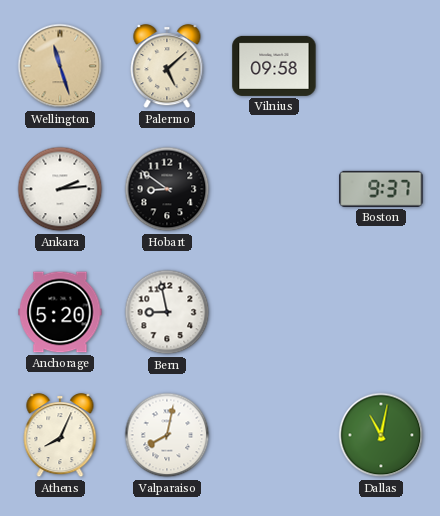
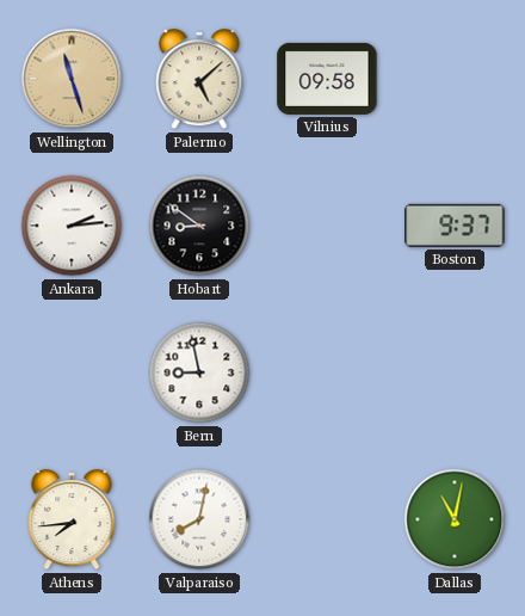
Anchorage: 5:20 -> none
Athens: 8:04 -> 7:44
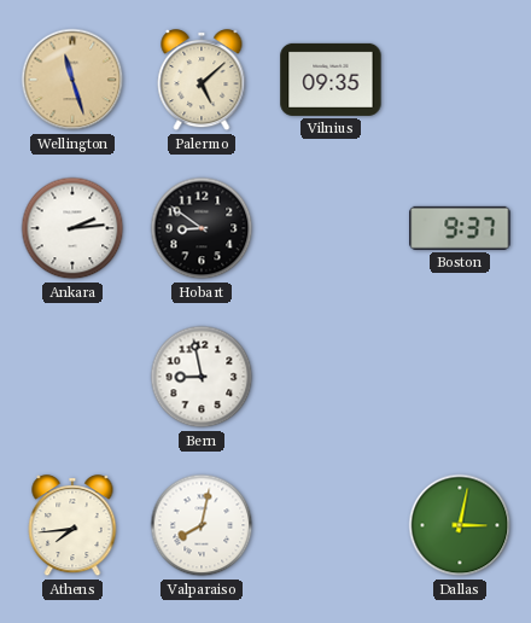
Vilnius: 09:58 -> 09:35
Dallas: 11:02 -> 3:02
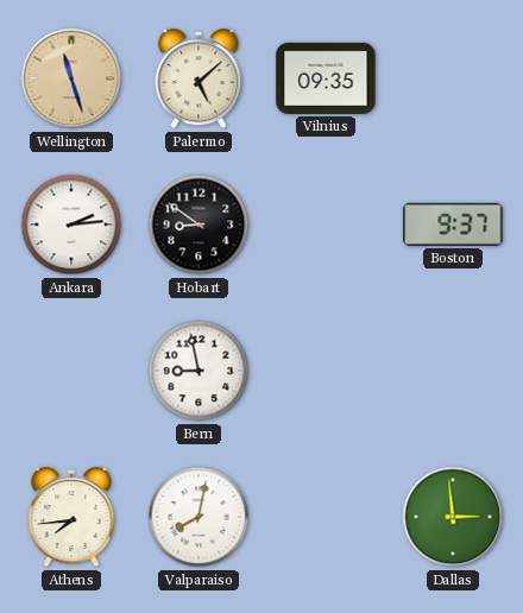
Dallas: 3:02 -> 2:59
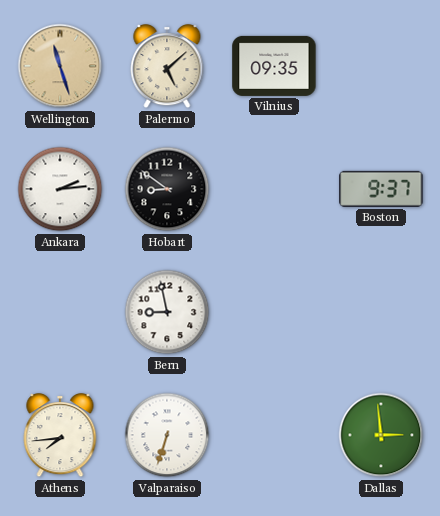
Valparaiso: 8:02 -> 6:33
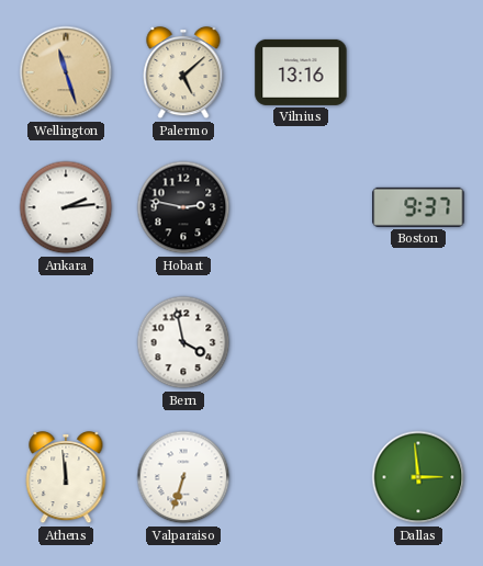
Vilnius: 09:35 -> 13:16
Hobart: 8:51 -> 2:47
Bern: 8:58 -> 3:58
Athens: 7:44 -> 11:59
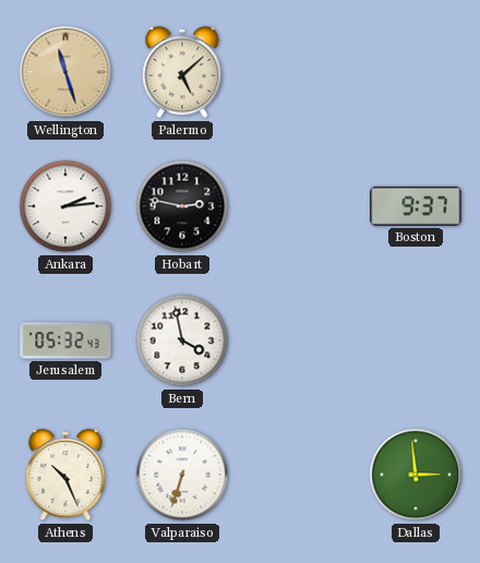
Vilnius: 13:16 -> none
Jerusalem: none -> 05:32
Athens: 11:59 -> 10:26
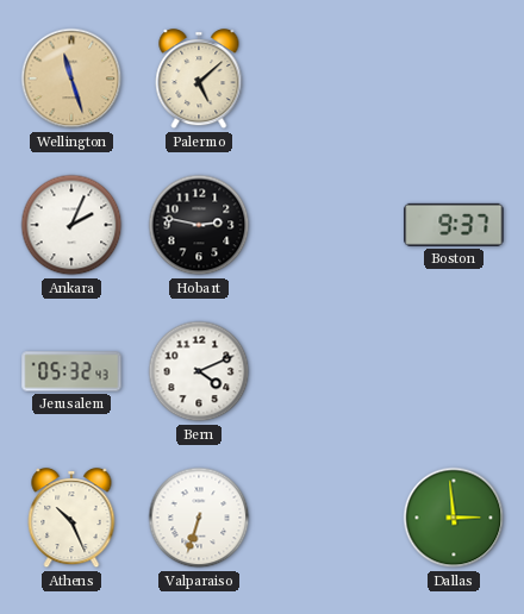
Ankara: 2:14 -> 2:04
Bern: 3:58 -> 4:11
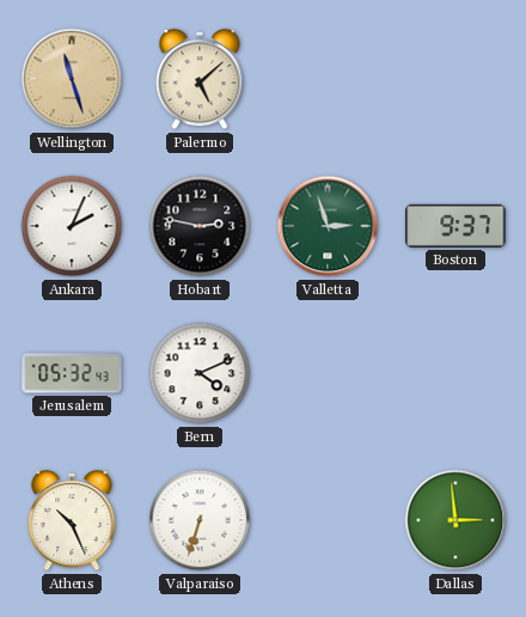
Valletta: none -> 2:57
